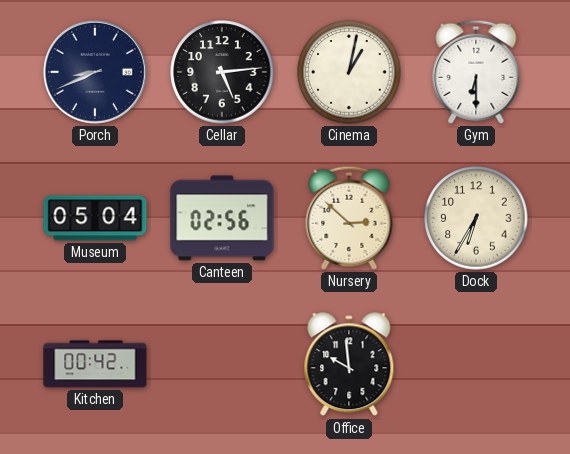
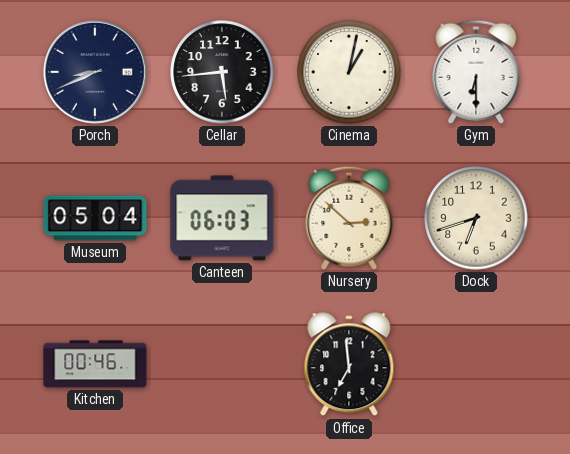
Cellar: 5:14 -> 5:44
Canteen: 02:56 -> 06:03
Dock: 6:35 -> 6:42
Kitchen: 00:42 -> 00:46
Office: 9:59 -> 6:59
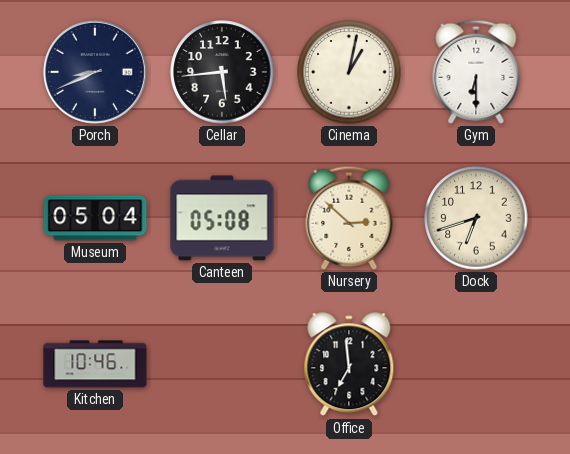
Canteen: 06:03 -> 05:08
Kitchen: 00:46 -> 10:46
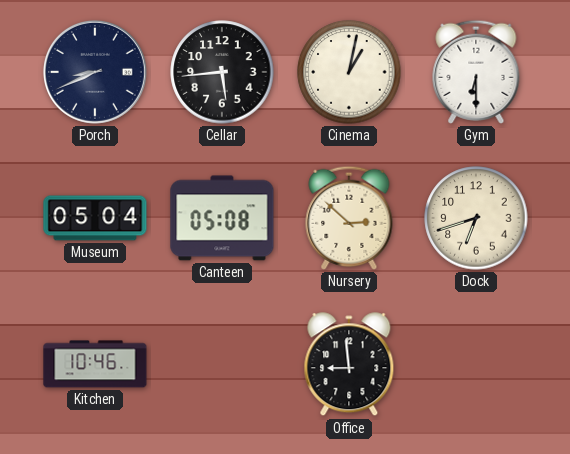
Office: 6:59 -> 8:59
